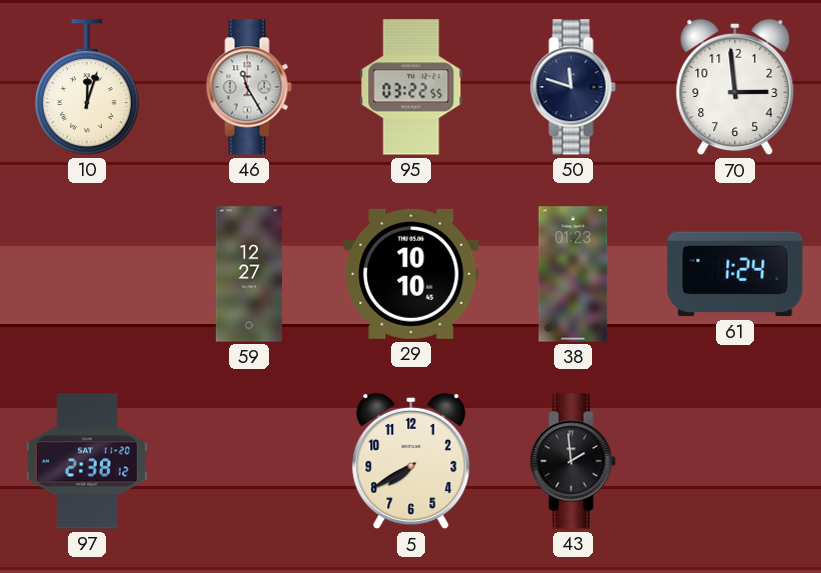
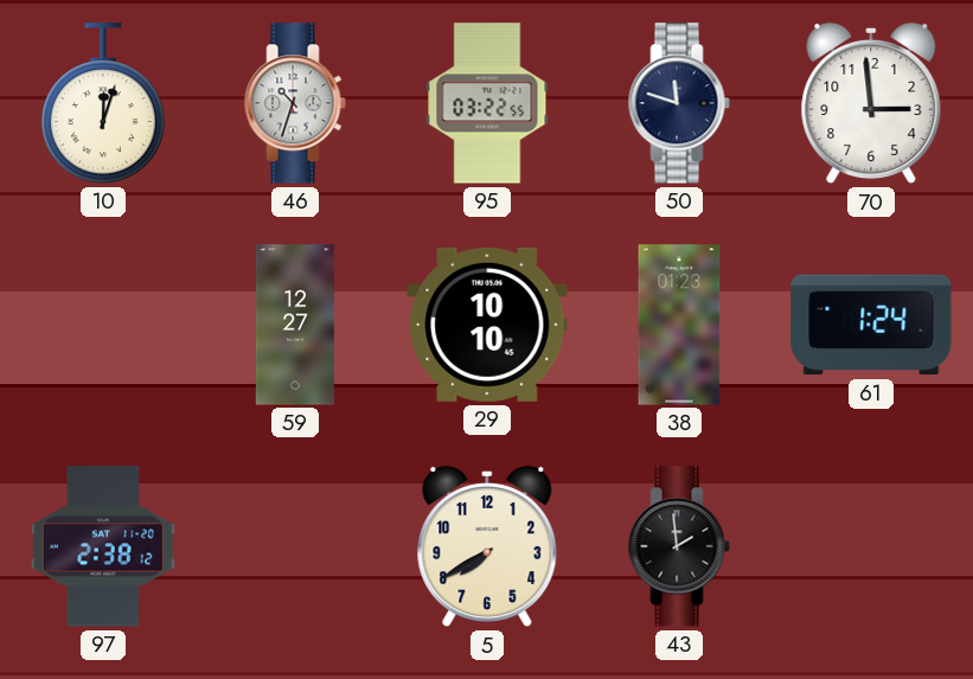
46: 11:25 -> 10:33
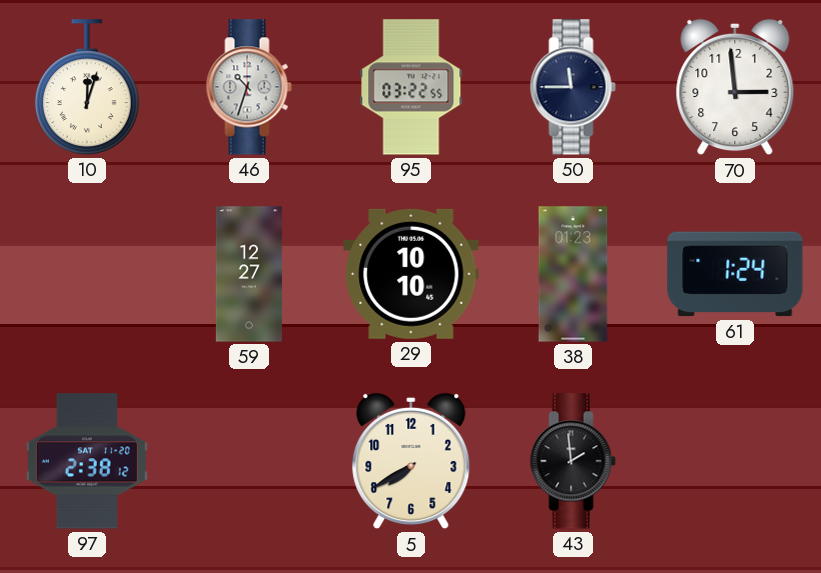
50: 11:48 -> 11:45
